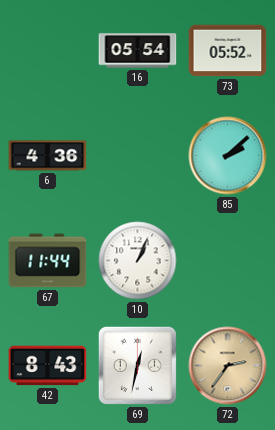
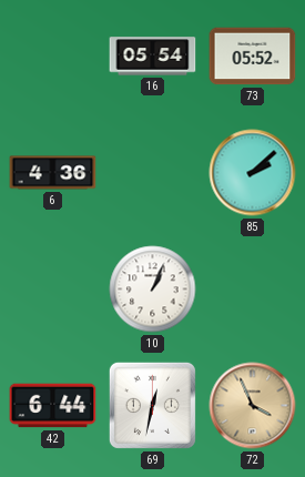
67: 11:44 -> none
42: 8:43 -> 6:44
72: 2:36 -> 3:56
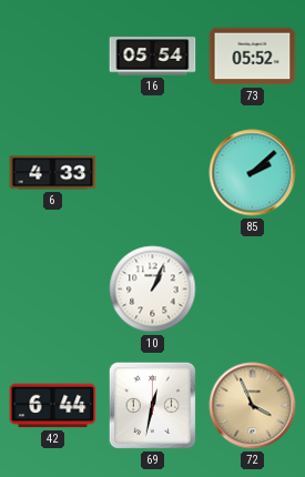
6: 4:36 -> 4:33
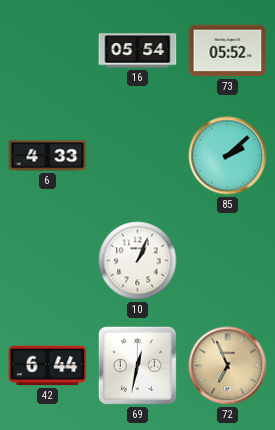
72: 3:56 -> 6:56
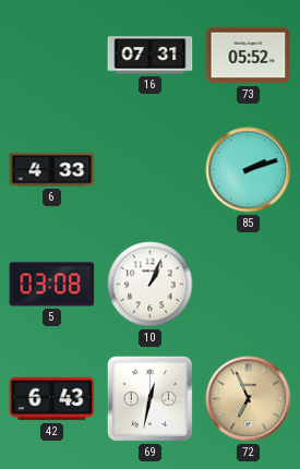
16: 05:54 -> 07:31
85: 2:08 -> 2:12
5: none -> 03:08
42: 6:44 -> 6:43
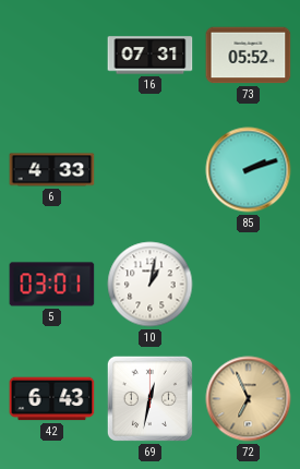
5: 03:08 -> 03:01
10: 1:04 -> 1:02
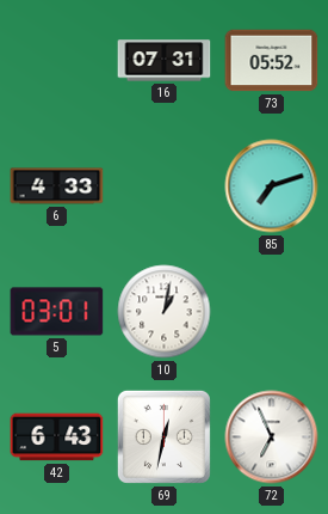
85: 2:12 -> 7:12
72 dial: champagne -> white
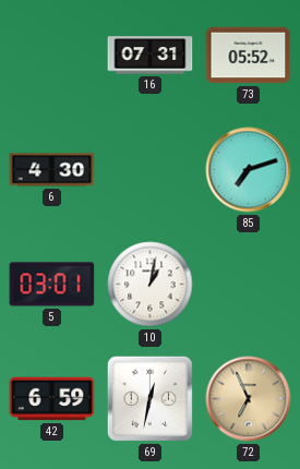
6: 4:33 -> 4:30
42: 6:43 -> 6:59
72 dial: white -> champagne
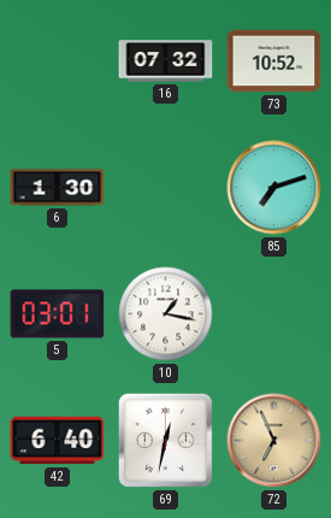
16: 07:31 -> 07:32
73: 05:52 -> 10:52
6: 4:30 -> 1:30
10: 1:02 -> 1:17
42: 6:59 -> 6:40
